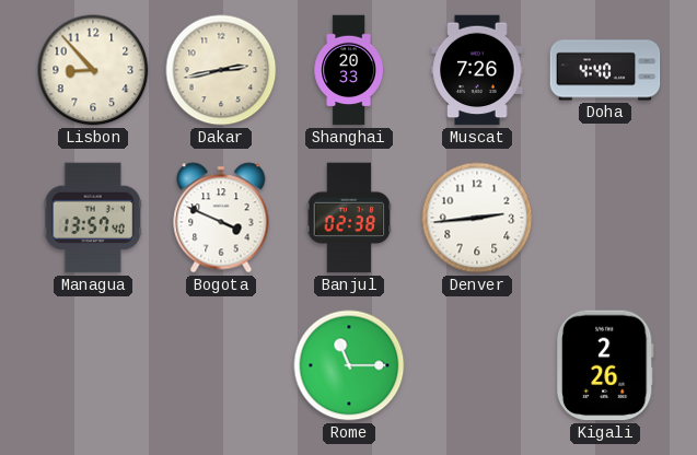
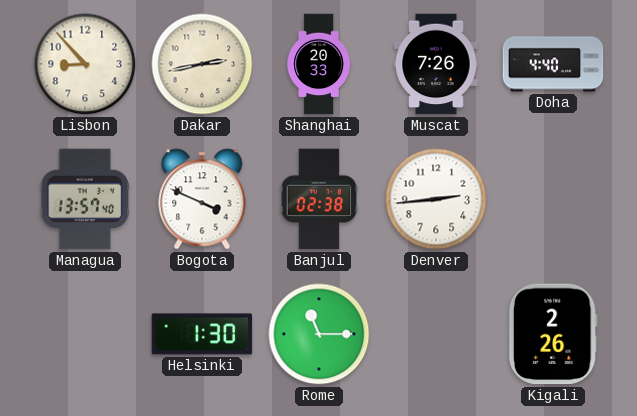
Helsinki: none -> 1:30
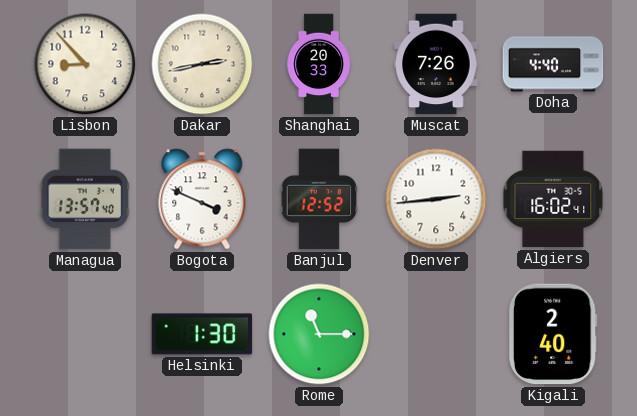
Banjul: 02:38 -> 12:52
Algiers: none -> 16:02
Kigali: 2:26 -> 2:40
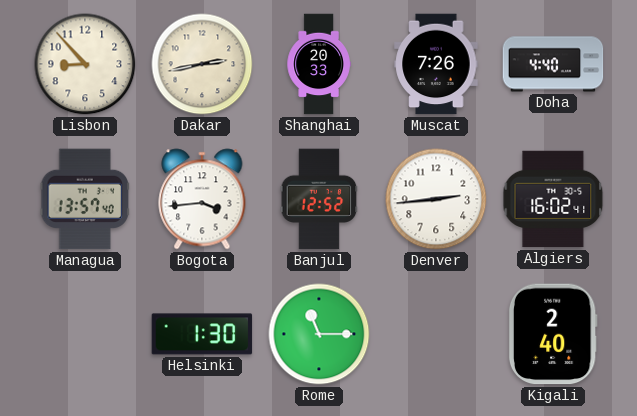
Bogota: 3:49 -> 3:44
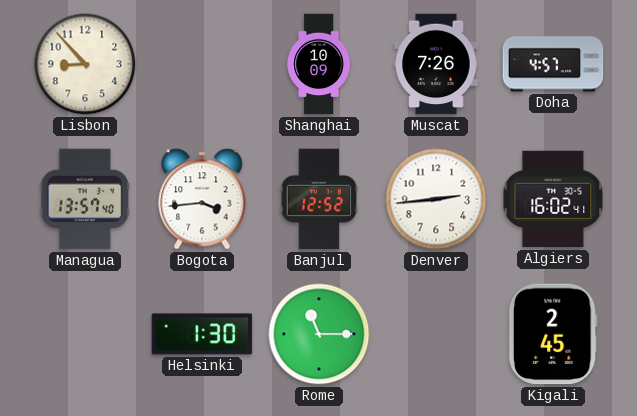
Dakar: 2:43 -> none
Shanghai: 20:33 -> 10:09
Doha: 4:40 -> 4:57
Kigali: 2:40 -> 2:45
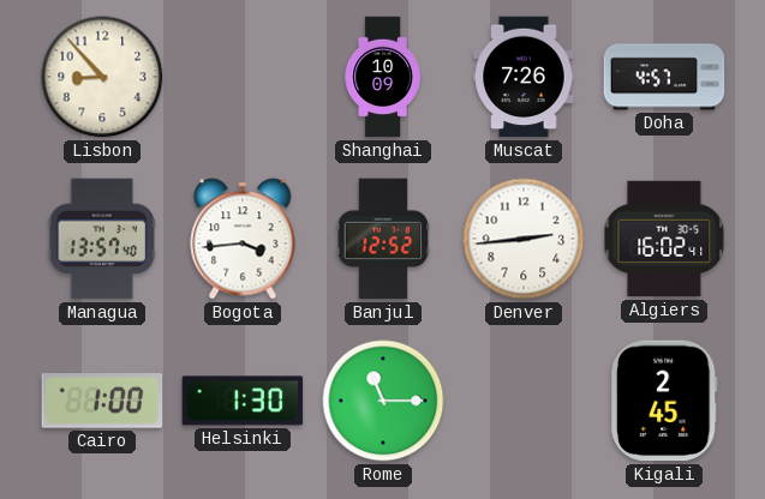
Cairo: none -> 1:00
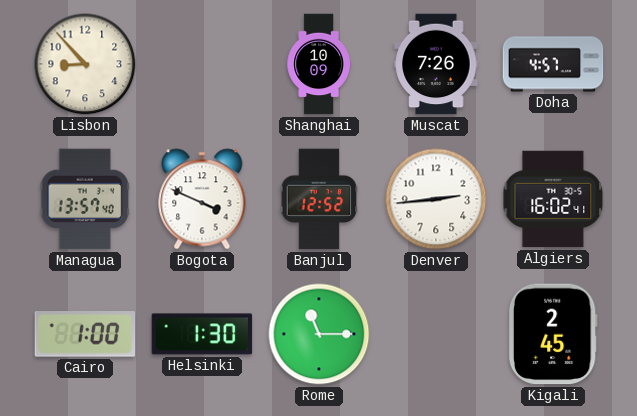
Bogota: 3:44 -> 3:49
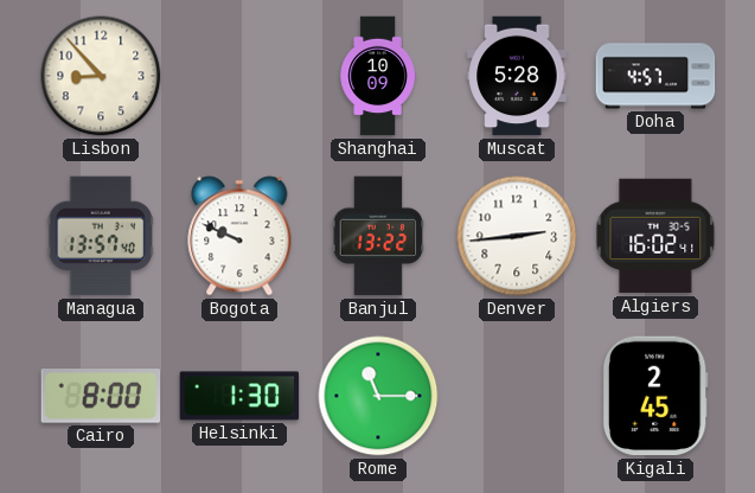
Muscat: 7:26 -> 5:28
Bogota: 3:49 -> 9:49
Banjul: 12:52 -> 13:22
Cairo: 1:00 -> 8:00
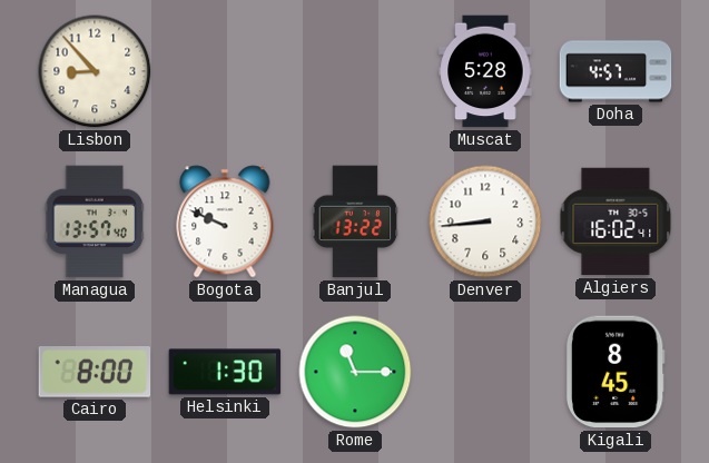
Shanghai: 10:09 -> none
Denver: 2:44 -> 8:44
Kigali: 2:45 -> 8:45
